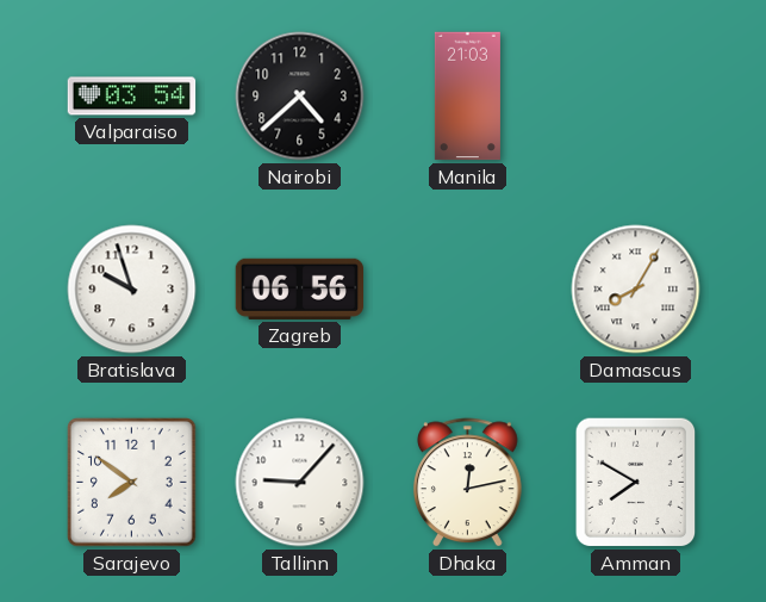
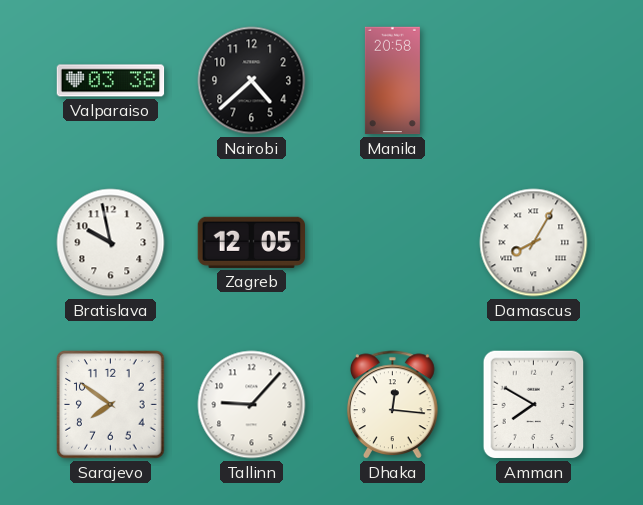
Valparaiso: 03:54 -> 03:38
Manila: 21:03 -> 20:58
Bratislava: 9:57 -> 9:58
Zagreb: 06:56 -> 12:05
Dhaka: 12:13 -> 12:16
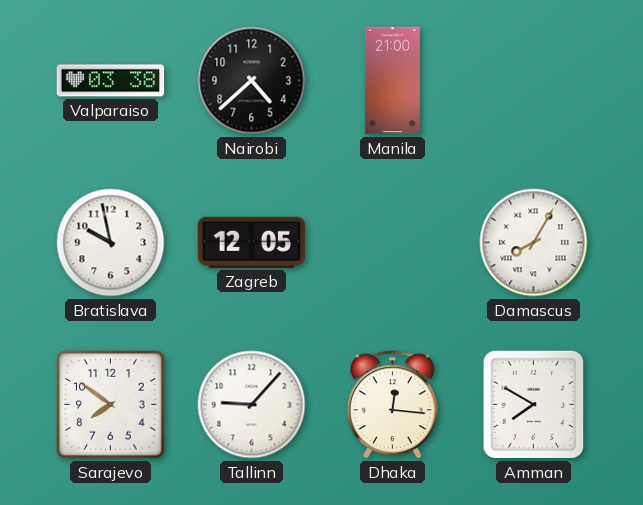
Manila: 20:58 -> 21:00
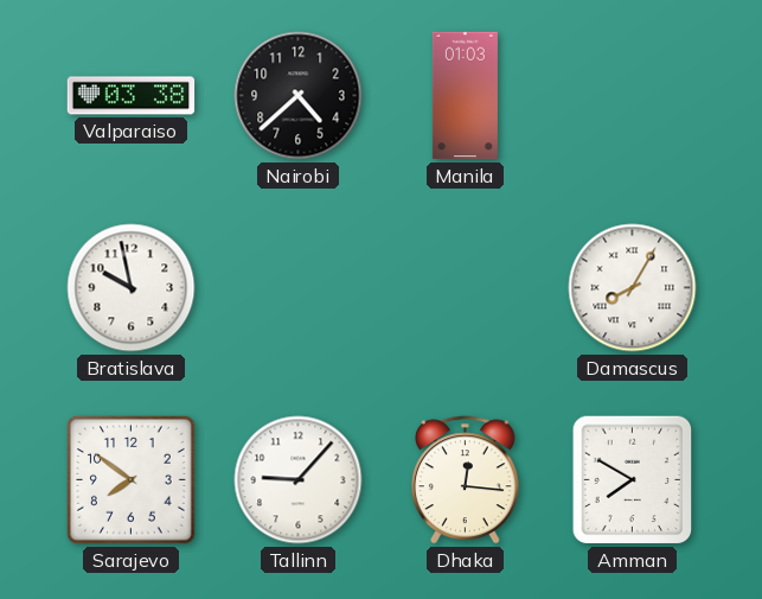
Manila: 21:00 -> 01:03
Zagreb: 12:05 -> none
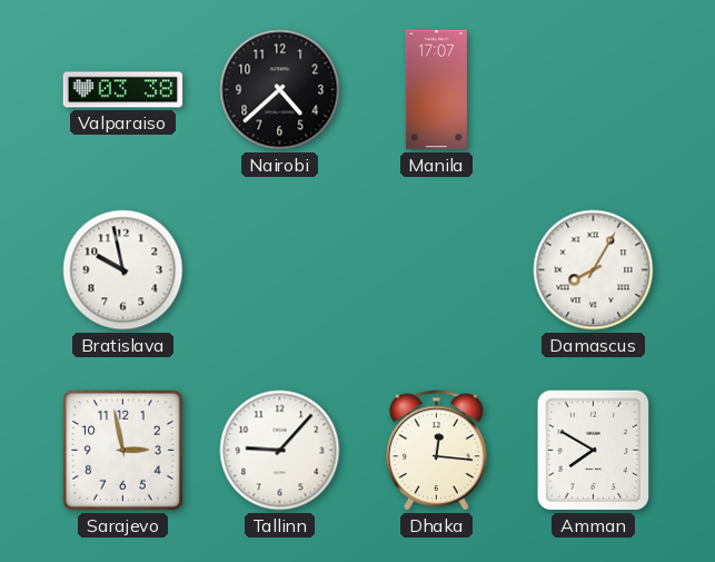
Manila: 01:03 -> 17:07
Sarajevo: 7:51 -> 2:58
